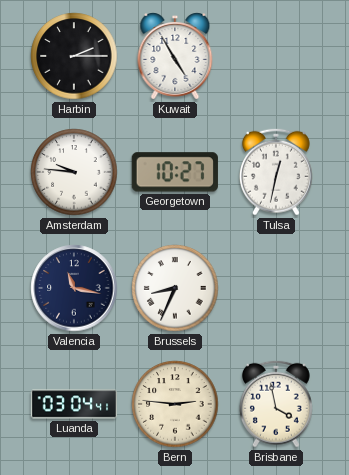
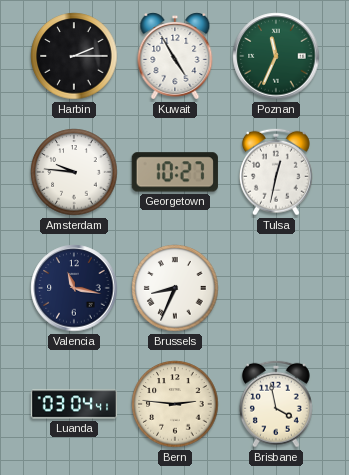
Poznan: none -> 11:34
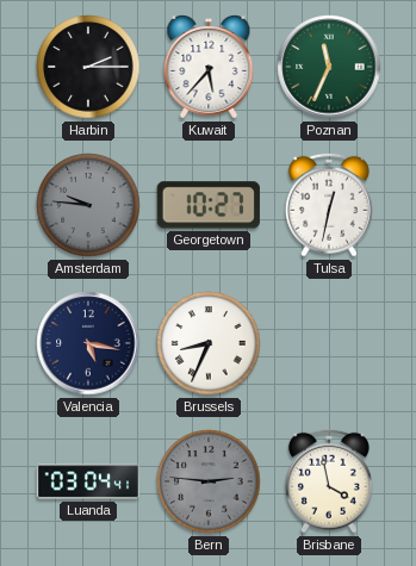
Kuwait: 4:55 -> 5:37
Amsterdam dial: white -> grey
Valencia: 11:17 -> 5:17
Bern dial: cream -> grey
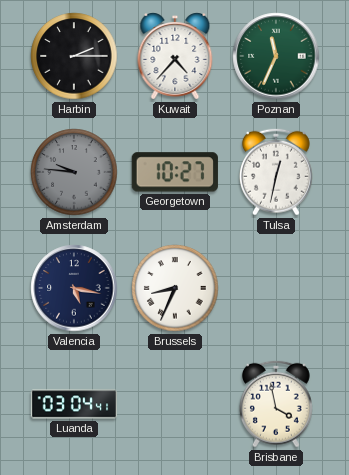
Kuwait: 5:37 -> 4:37
Bern: 2:46 -> none
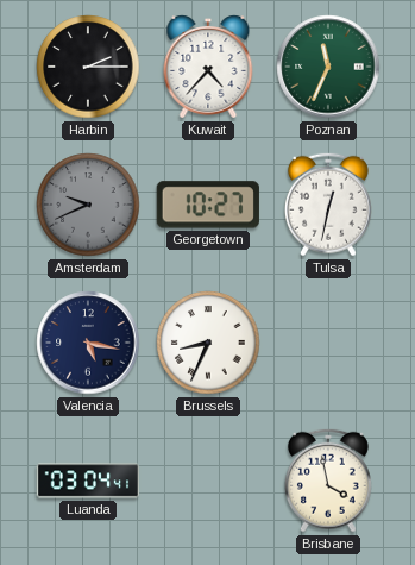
Amsterdam: 9:46 -> 9:41
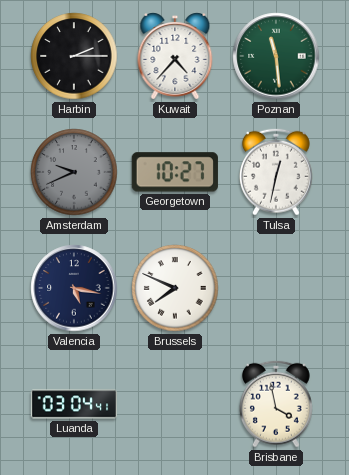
Poznan: 11:34 -> 11:29
Brussels: 8:34 -> 7:49
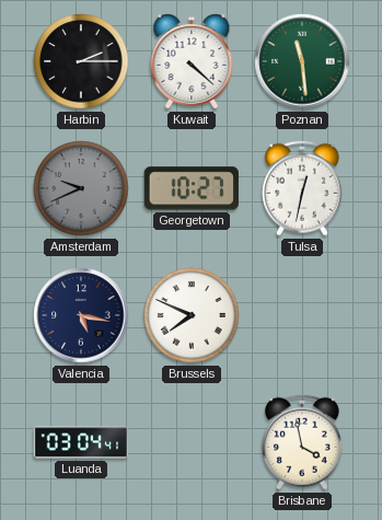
Kuwait: 4:37 -> 4:22
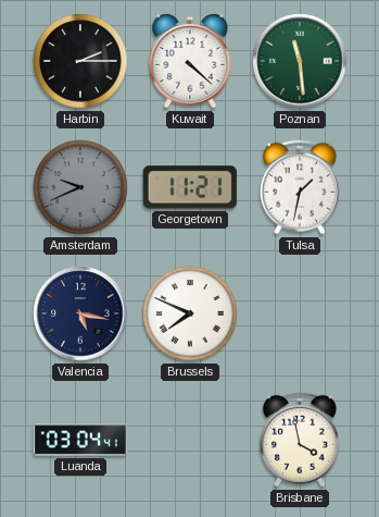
Georgetown: 10:27 -> 11:21
Tulsa: 12:32 -> 1:32
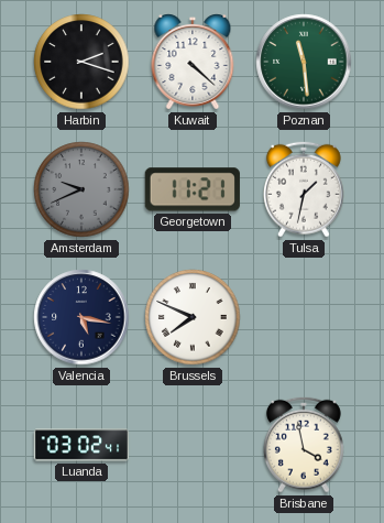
Harbin: 2:15 -> 2:18
Luanda: 03:04 -> 03:02
